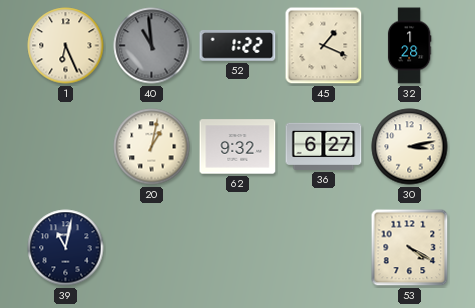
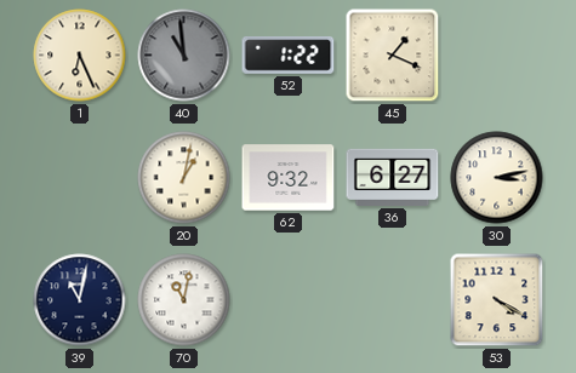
32: 1:28 -> none
70: none -> 11:02
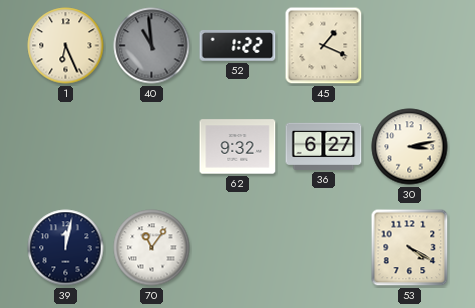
20: 1:02 -> none
39: 11:02 -> 12:02
70: 11:02 -> 11:06
